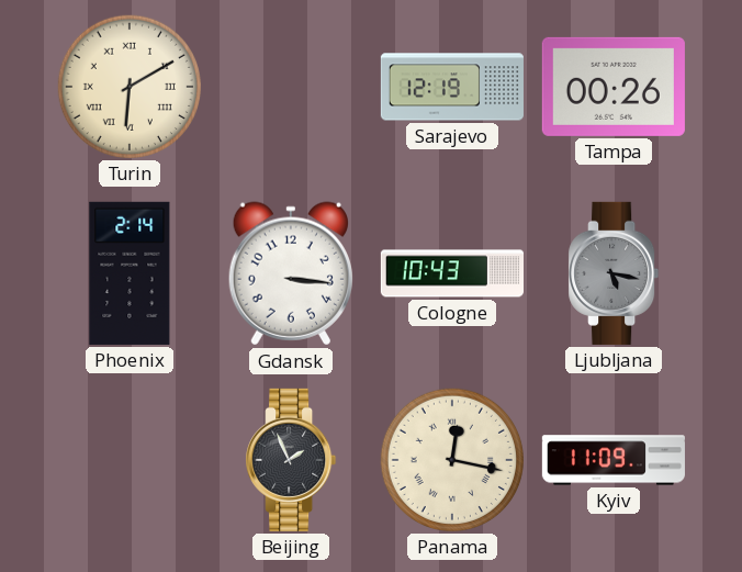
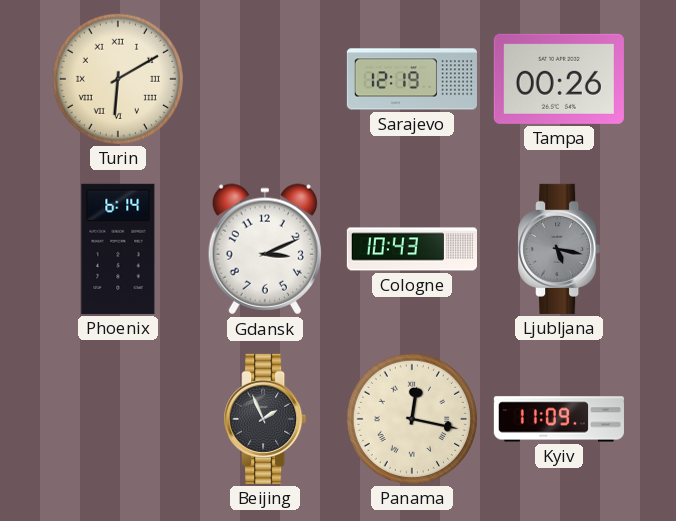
Phoenix: 2:14 -> 6:14
Gdansk: 3:16 -> 3:11
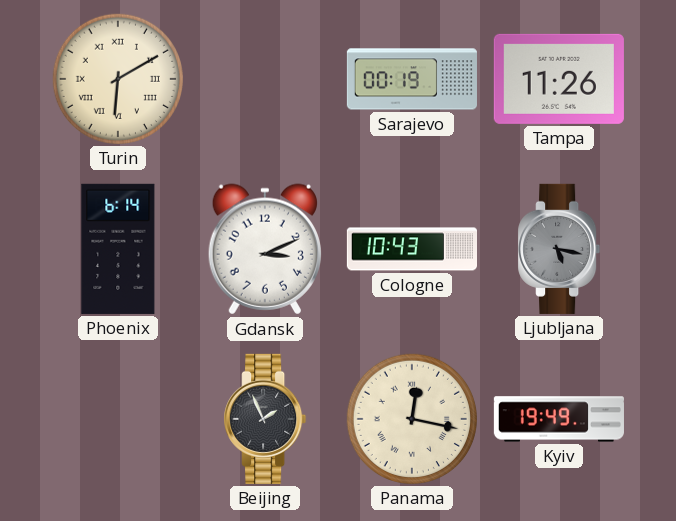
Sarajevo: 12:19 -> 00:19
Tampa: 00:26 -> 11:26
Kyiv: 11:09 -> 19:49
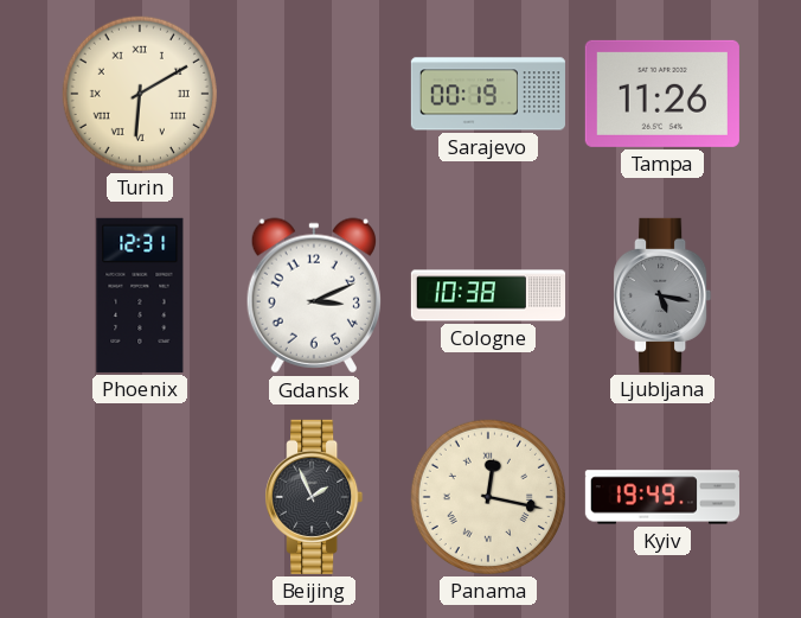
Phoenix: 6:14 -> 12:31
Cologne: 10:43 -> 10:38
